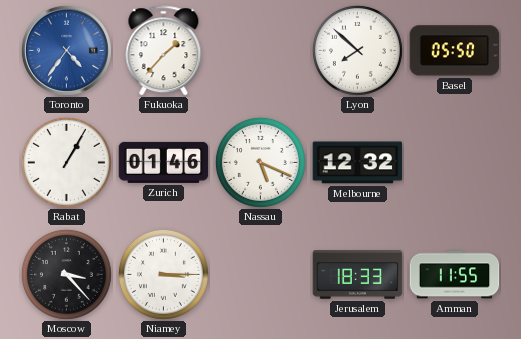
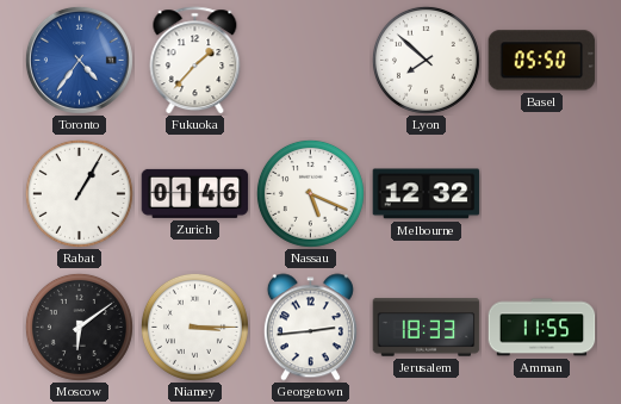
Moscow: 3:23 -> 6:09
Georgetown: none -> 2:44
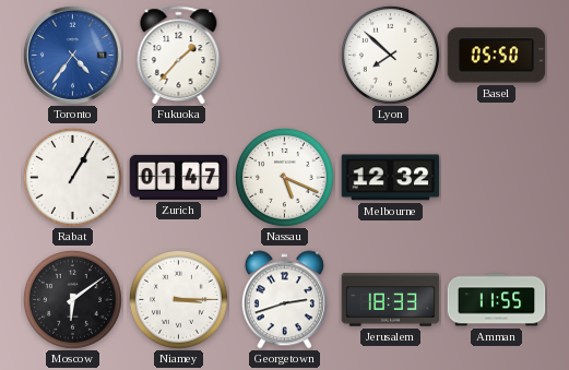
Zurich: 01:46 -> 01:47
Georgetown: 2:44 -> 2:42
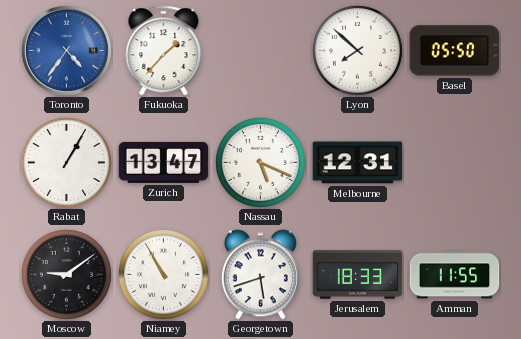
Zurich: 01:47 -> 13:47
Melbourne: 12:32 -> 12:31
Moscow: 6:09 -> 9:09
Niamey: 3:15 -> 10:55
Georgetown: 2:42 -> 5:42
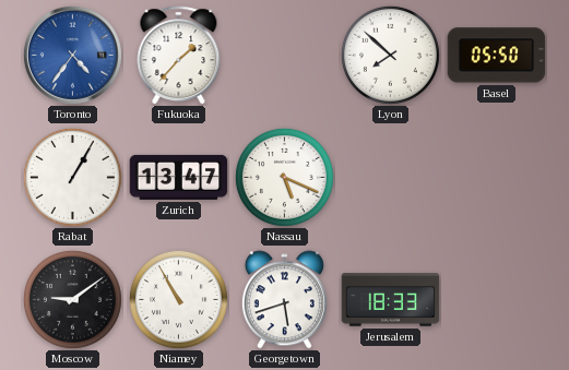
Melbourne: 12:31 -> none
Amman: 11:55 -> none
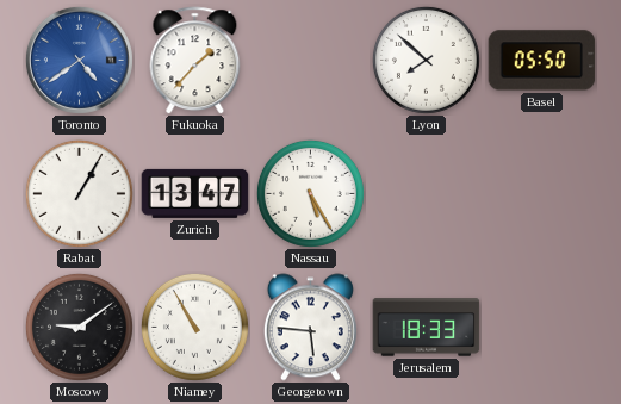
Toronto: 4:36 -> 4:39
Nassau: 5:19 -> 5:25
Georgetown: 5:42 -> 5:46
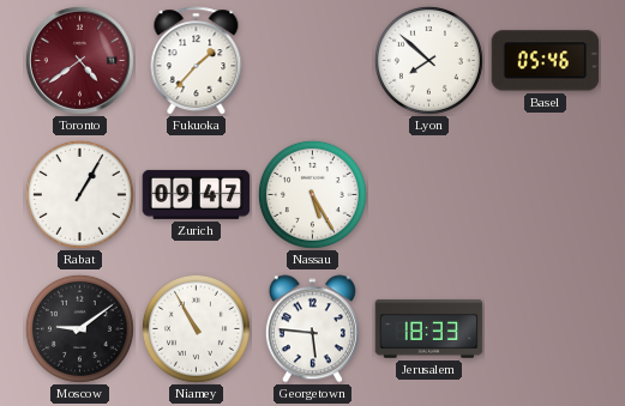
Toronto dial: blue -> burgundy
Basel: 05:50 -> 05:46
Zurich: 13:47 -> 09:47
